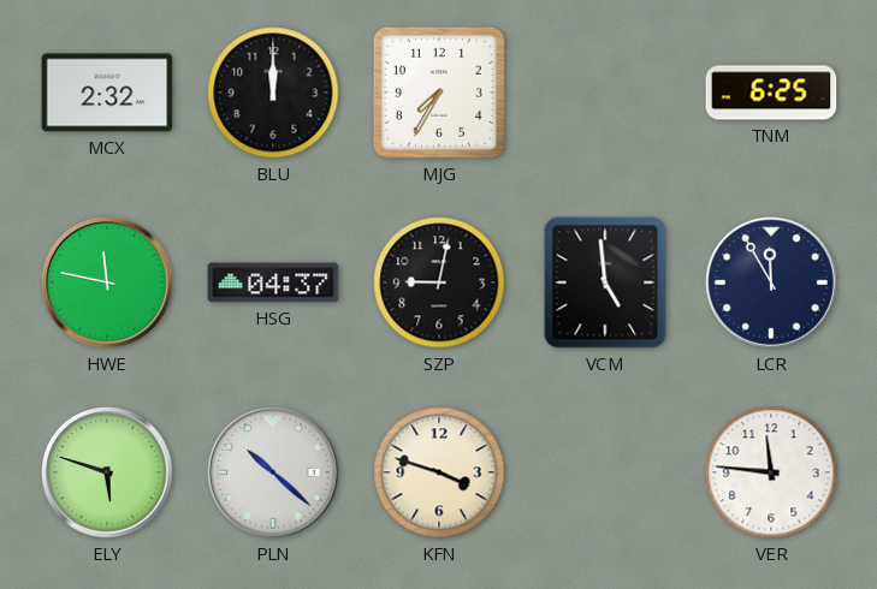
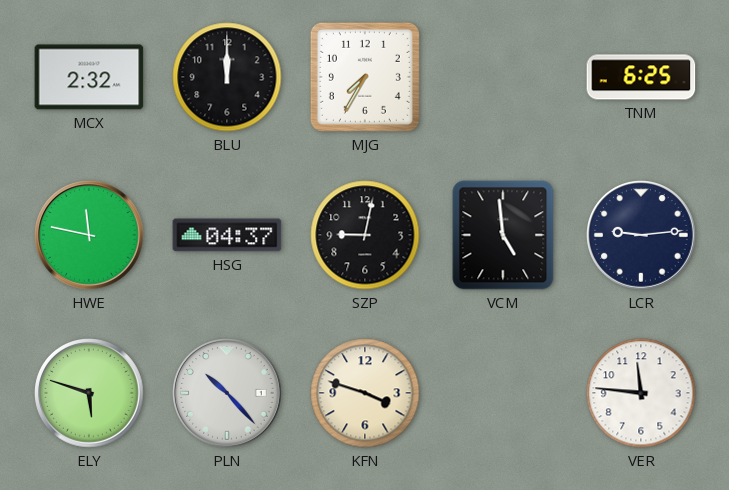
LCR: 11:55 -> 9:14
PLN: 10:22 -> 10:23
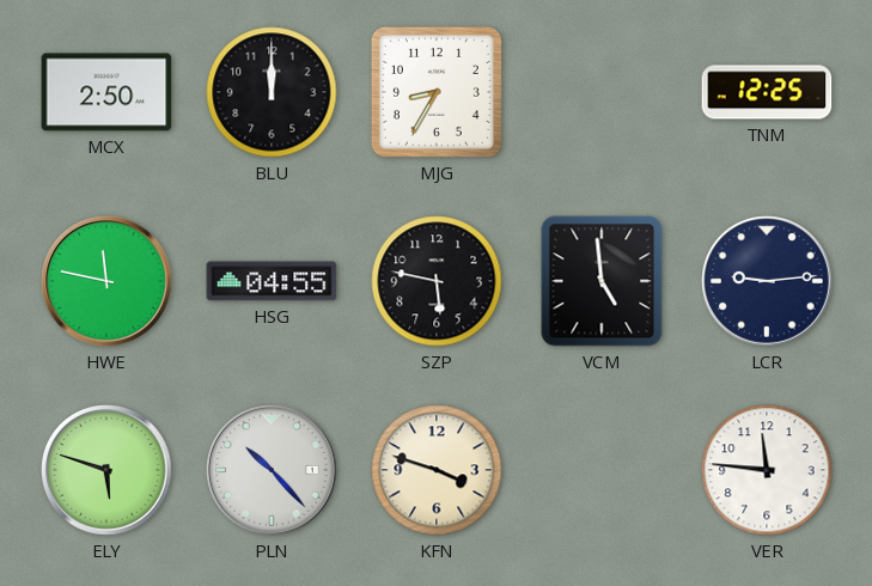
MCX: 2:32 -> 2:50
MJG: 7:35 -> 8:35
TNM: 6:25 -> 12:25
HSG: 04:37 -> 04:55
SZP: 9:02 -> 5:47
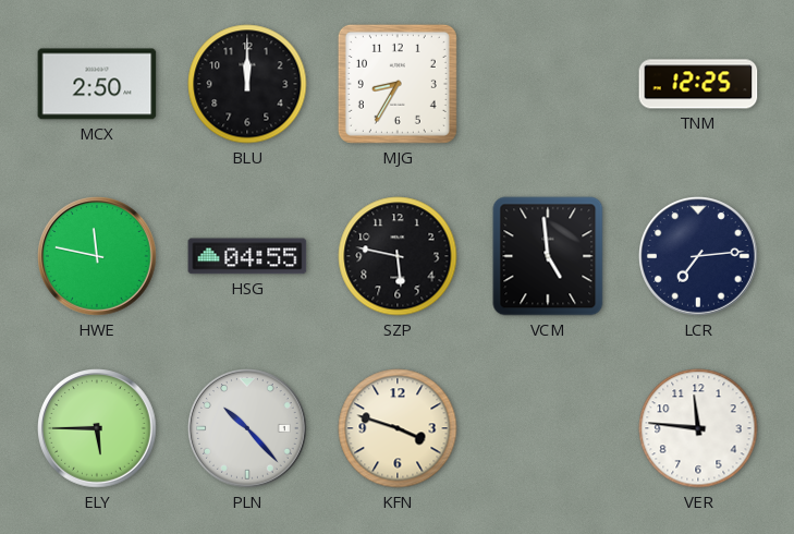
LCR: 9:14 -> 7:14
ELY: 5:48 -> 5:45
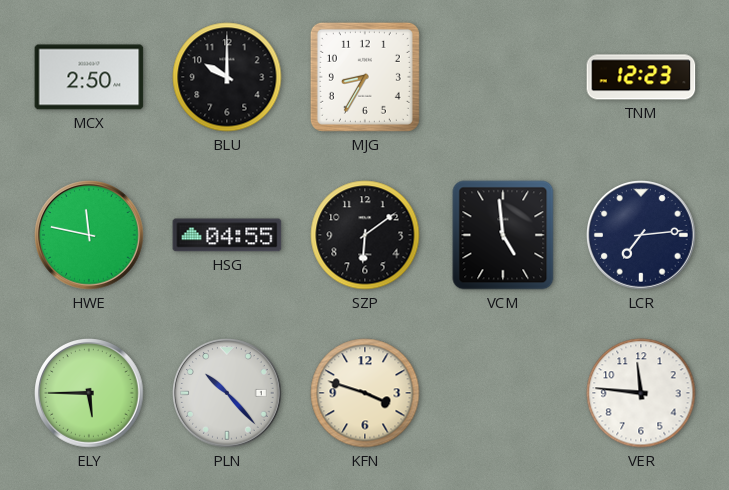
BLU: 12:00 -> 10:00
TNM: 12:25 -> 12:23
SZP: 5:47 -> 6:09
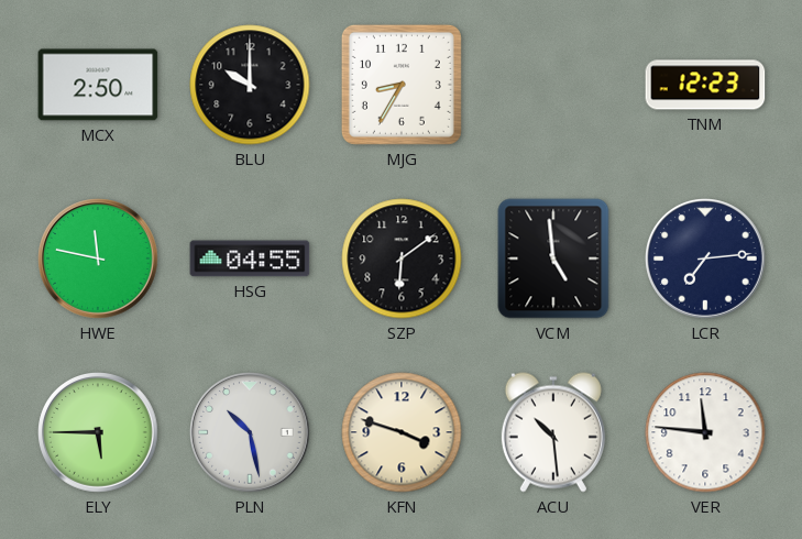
PLN: 10:23 -> 10:28
ACU: none -> 10:29
